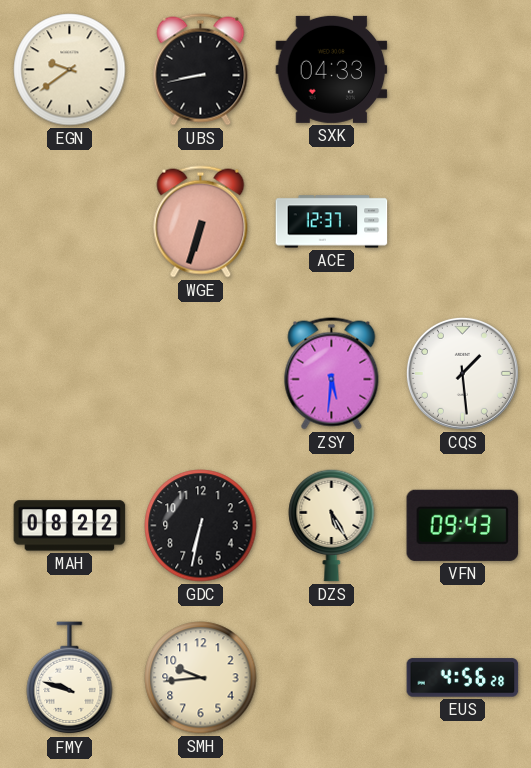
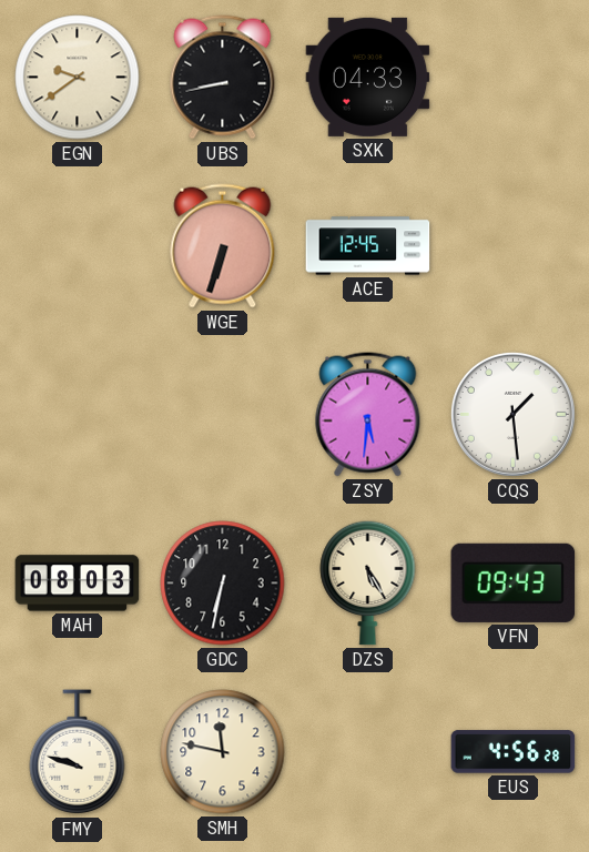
ACE: 12:37 -> 12:45
MAH: 08:22 -> 08:03
SMH: 9:44 -> 11:47
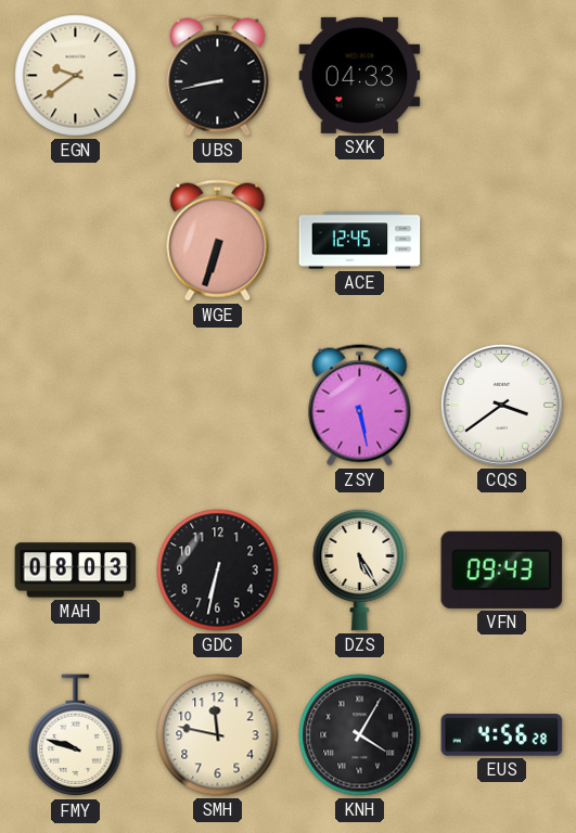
ZSY: 5:31 -> 5:28
CQS: 1:29 -> 3:39
KNH: none -> 4:05
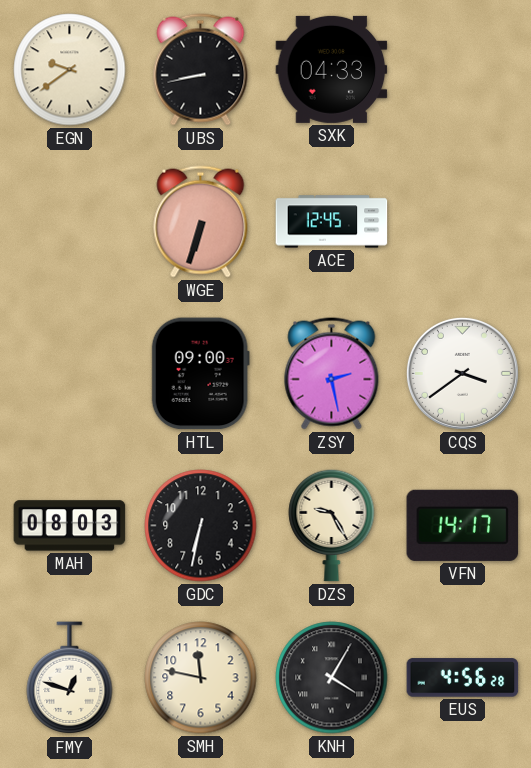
HTL: none -> 09:00
ZSY: 5:28 -> 2:28
DZS: 5:25 -> 9:25
VFN: 09:43 -> 14:17
FMY: 9:48 -> 12:48
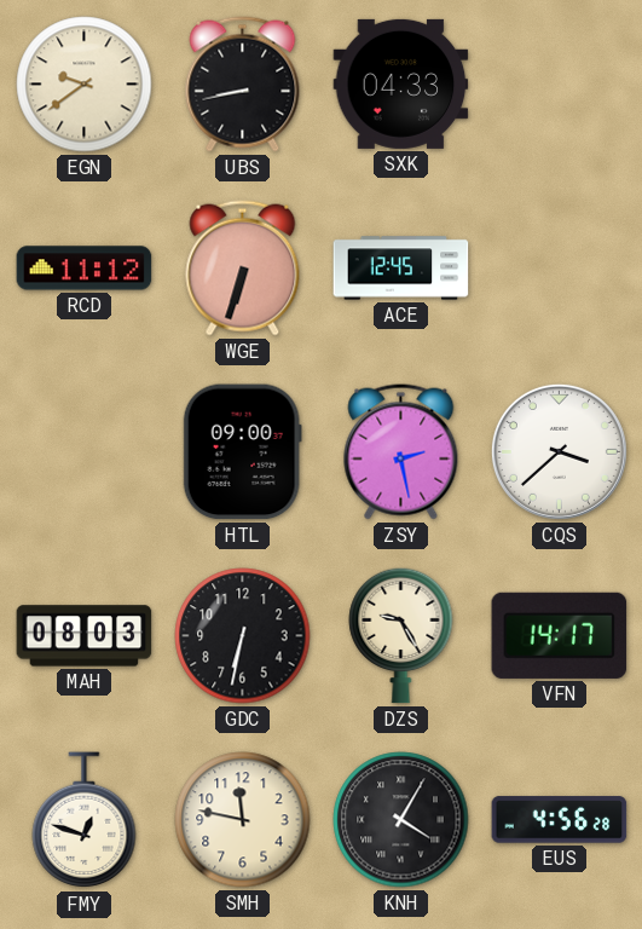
RCD: none -> 11:12
CQS: 3:39 -> 3:38
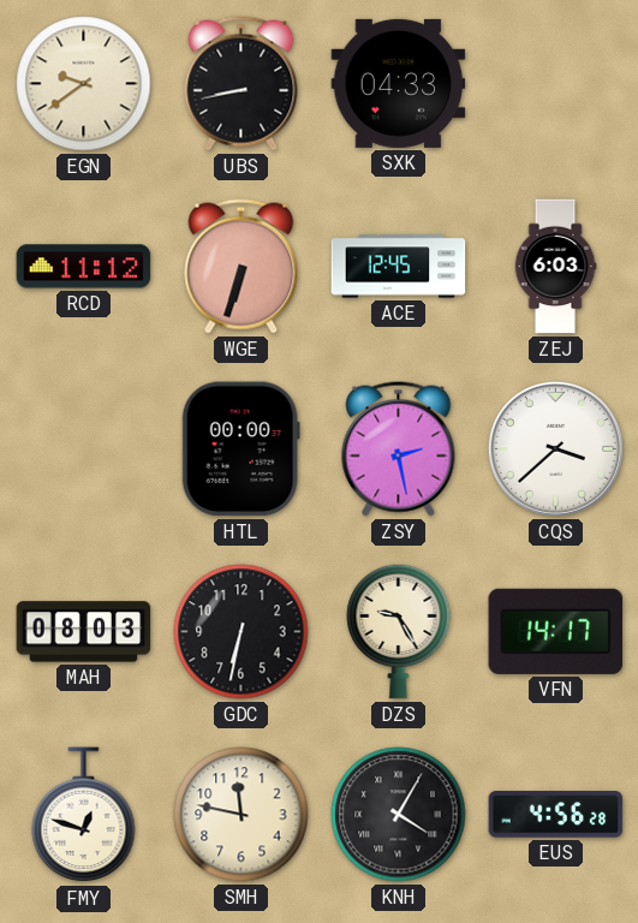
ZEJ: none -> 6:03
HTL: 09:00 -> 00:00
